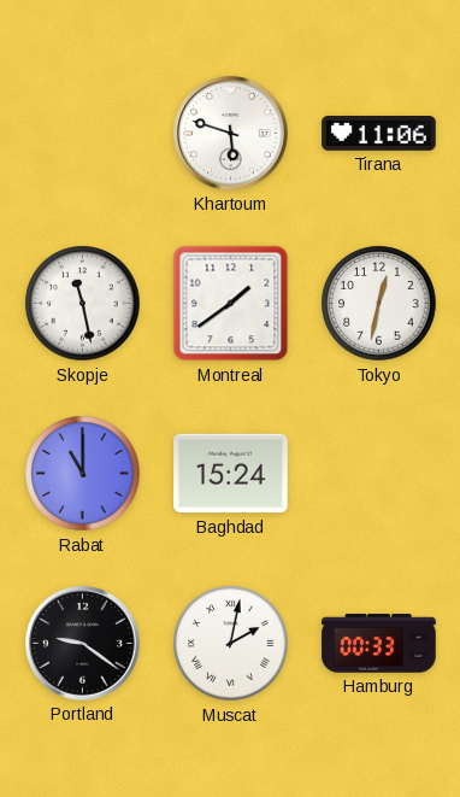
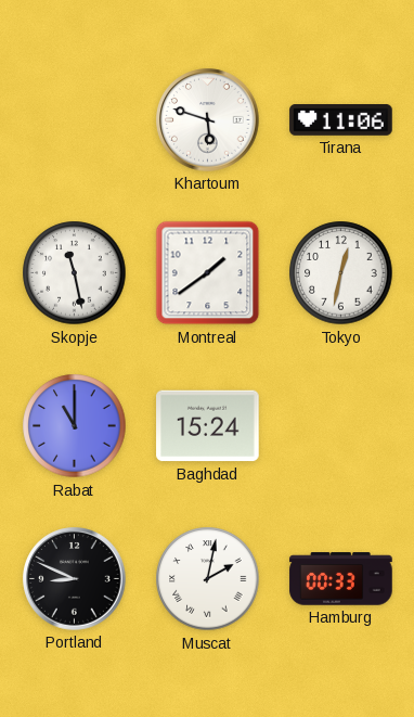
Portland: 9:21 -> 8:49
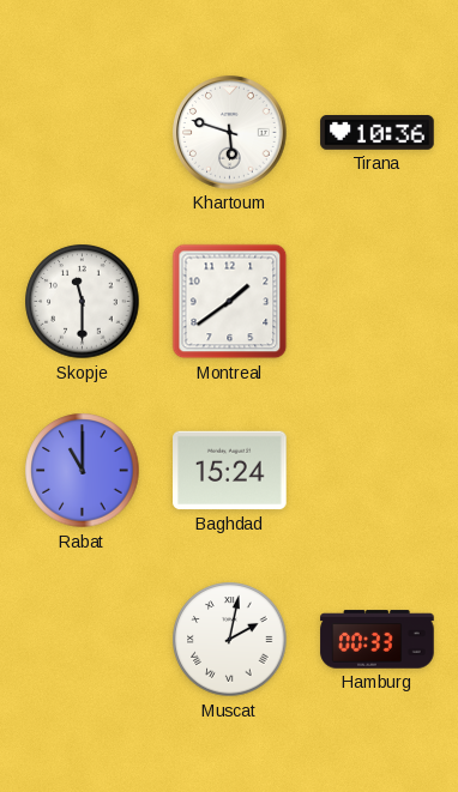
Tirana: 11:06 -> 10:36
Skopje: 11:28 -> 11:30
Tokyo: 12:32 -> none
Portland: 8:49 -> none
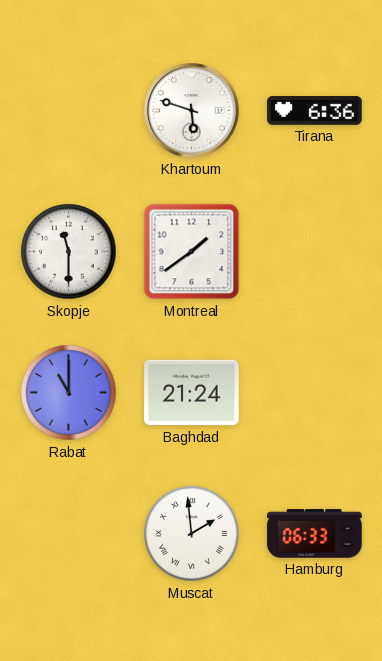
Tirana: 10:36 -> 6:36
Baghdad: 15:24 -> 21:24
Muscat: 2:02 -> 1:59
Hamburg: 00:33 -> 06:33
